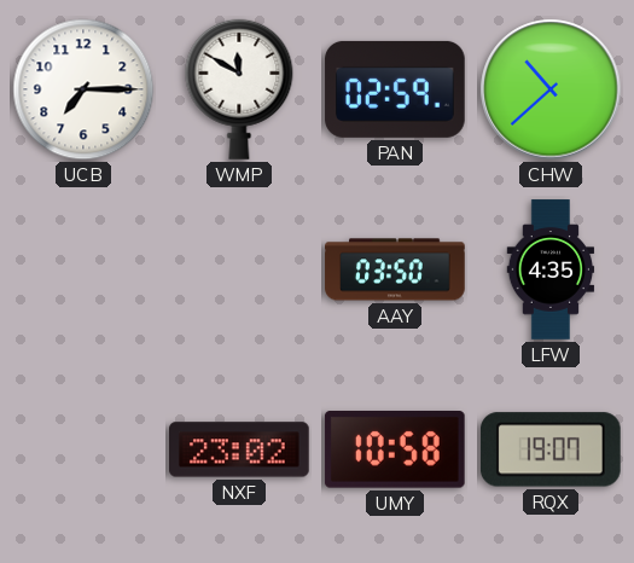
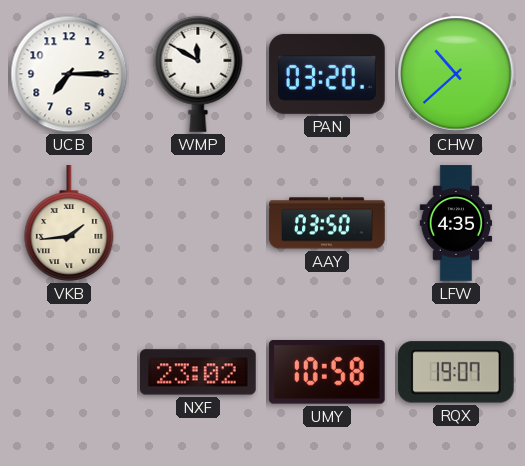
PAN: 02:59 -> 03:20
VKB: none -> 1:44
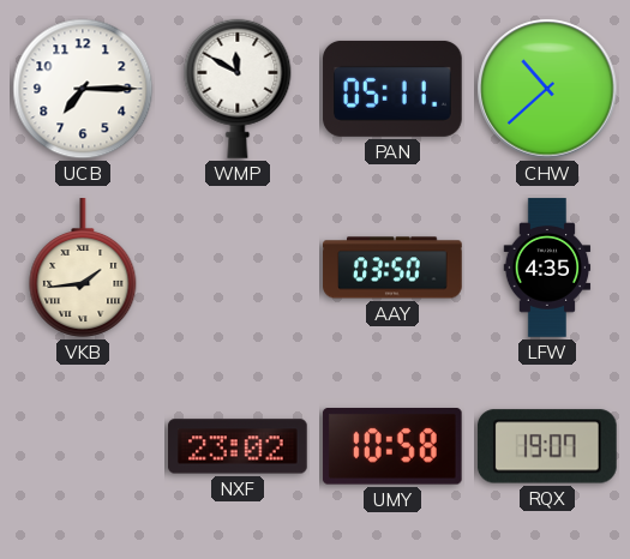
PAN: 03:20 -> 05:11
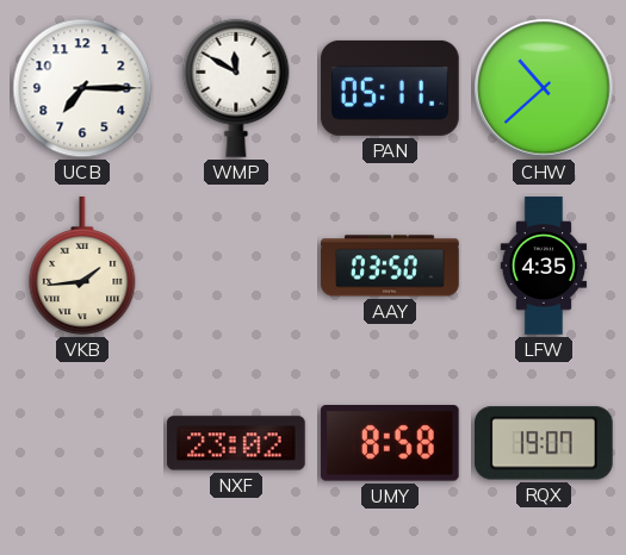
UMY: 10:58 -> 8:58
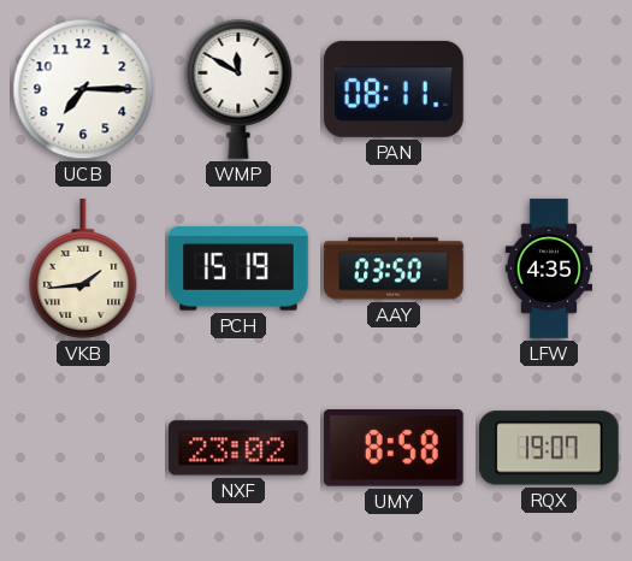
PAN: 05:11 -> 08:11
CHW: 10:38 -> none
PCH: none -> 15:19
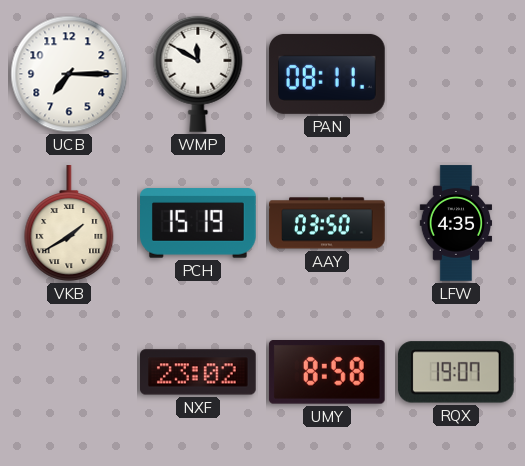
VKB: 1:44 -> 1:40
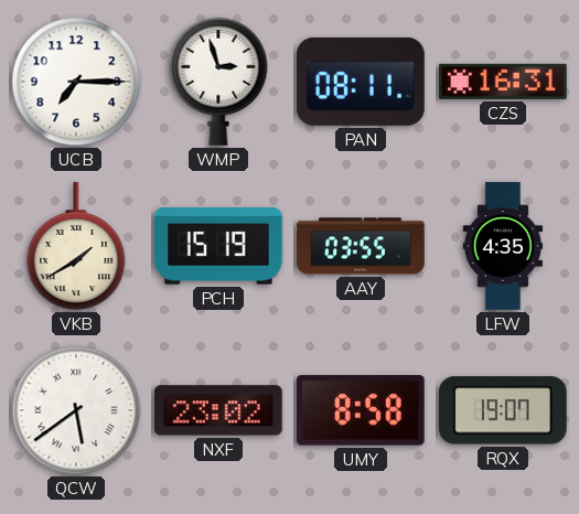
WMP: 11:50 -> 2:57
CZS: none -> 16:31
AAY: 03:50 -> 03:55
QCW: none -> 5:39
